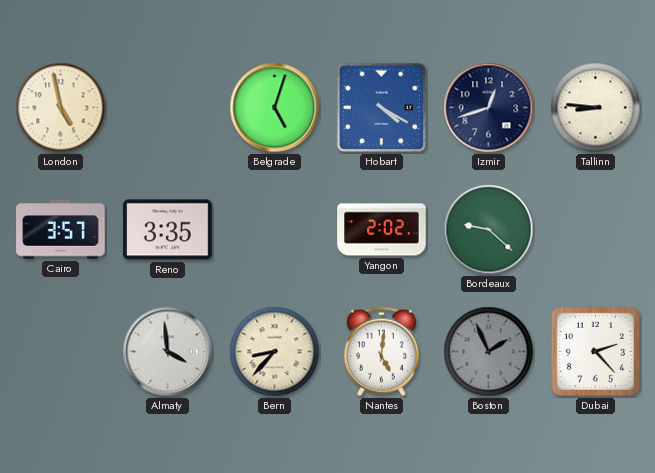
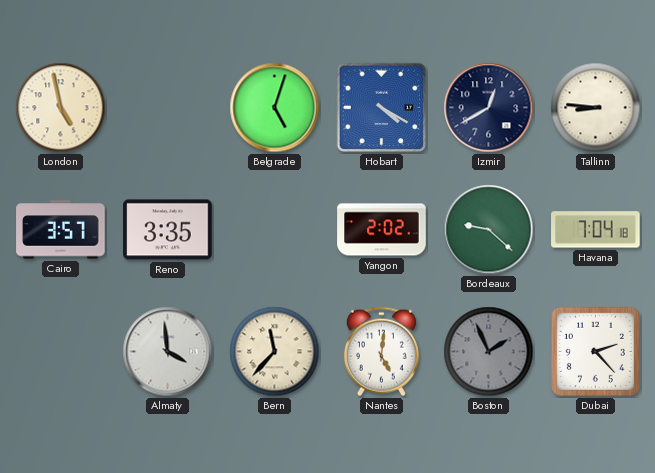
Izmir: 12:42 -> 12:40
Havana: none -> 7:04
Bern: 8:37 -> 11:37
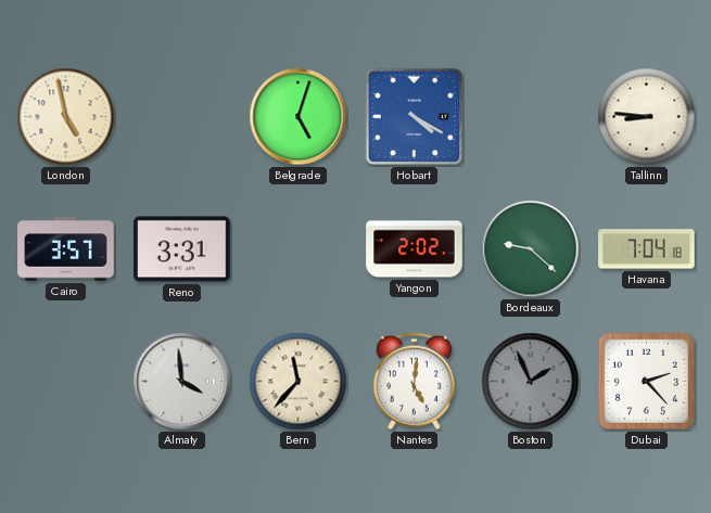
Izmir: 12:40 -> none
Reno: 3:35 -> 3:31
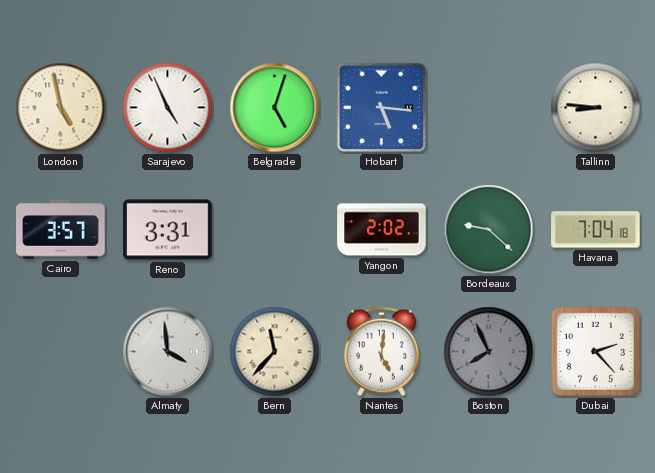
Sarajevo: none -> 4:56
Hobart: 4:20 -> 5:16
Boston: 1:56 -> 7:56
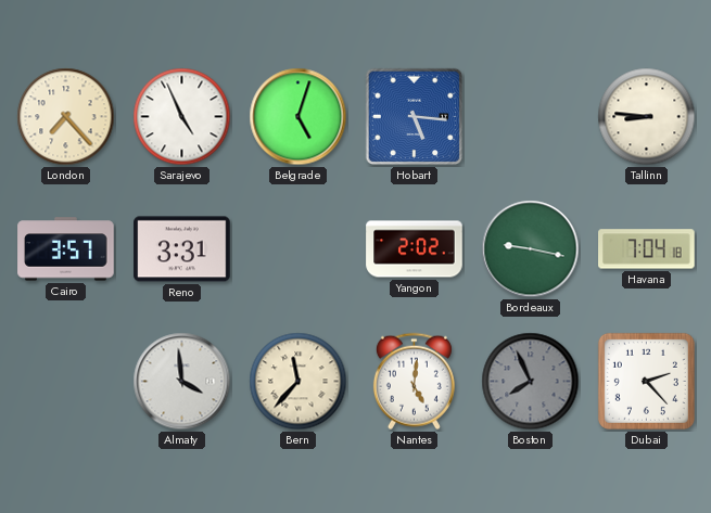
London: 4:58 -> 7:23
Bordeaux: 9:22 -> 9:17
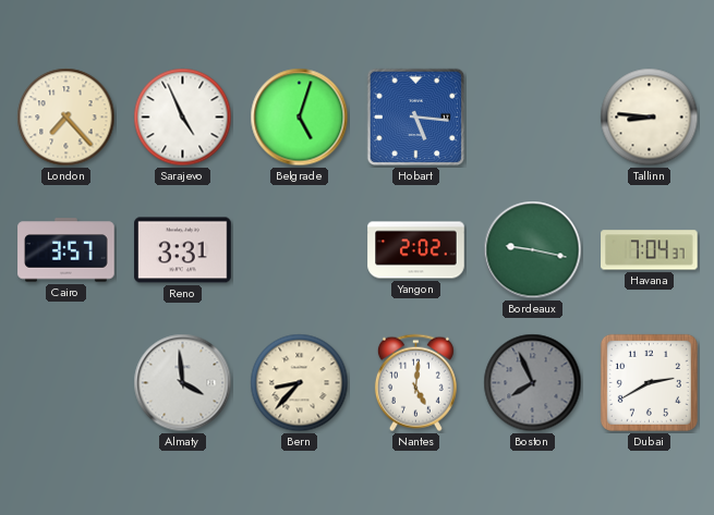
Havana: 7:04:18 -> 7:04:37
Bern: 11:37 -> 8:37
Dubai: 2:23 -> 2:40
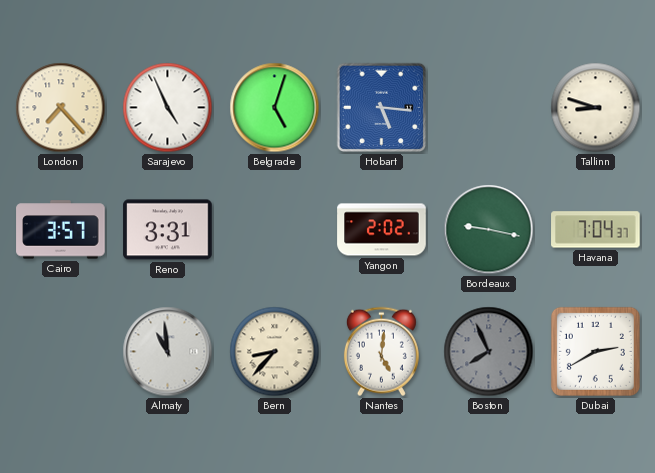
Tallinn: 8:46 -> 8:48
Almaty: 3:59 -> 10:59
